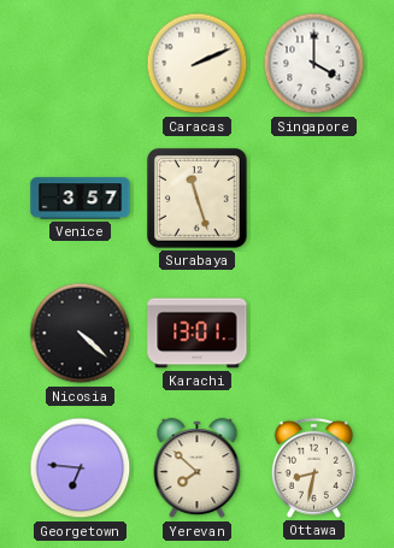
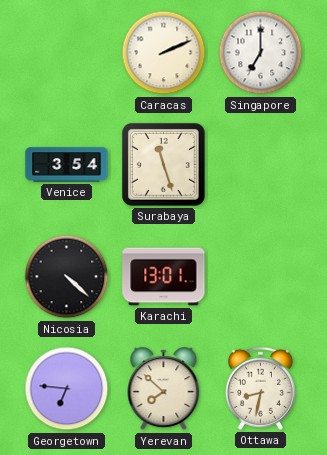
Singapore: 4:00 -> 7:00
Venice: 3:57 -> 3:54
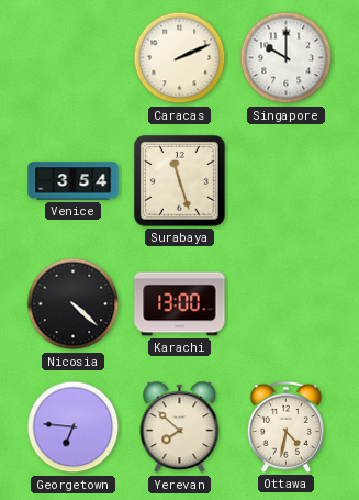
Singapore: 7:00 -> 10:00
Karachi: 13:01 -> 13:00
Ottawa: 8:32 -> 4:32
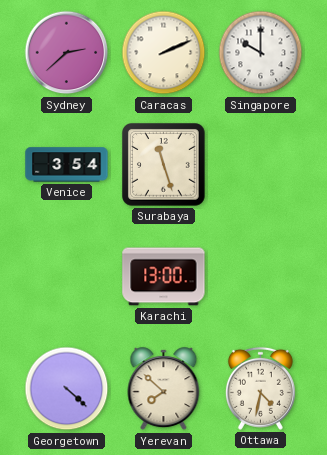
Sydney: none -> 2:38
Nicosia: 4:22 -> none
Georgetown: 6:46 -> 4:22
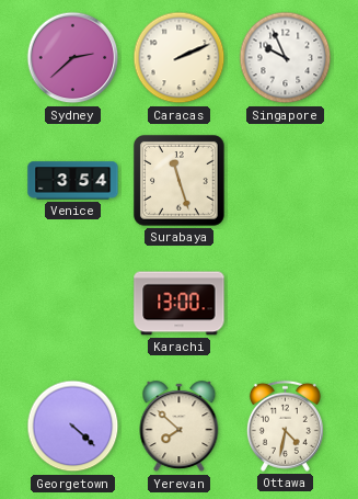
Singapore: 10:00 -> 9:56
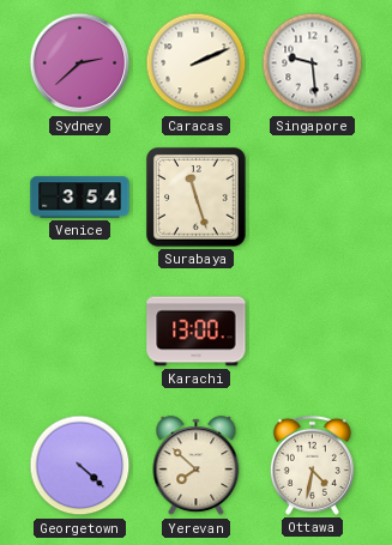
Singapore: 9:56 -> 9:29
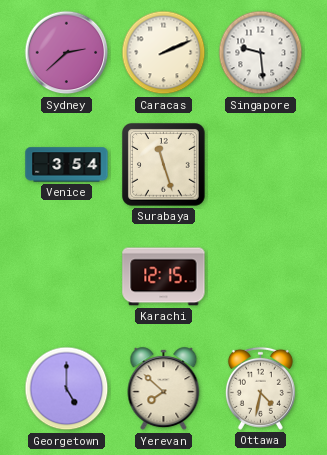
Karachi: 13:00 -> 12:15
Georgetown: 4:22 -> 5:00
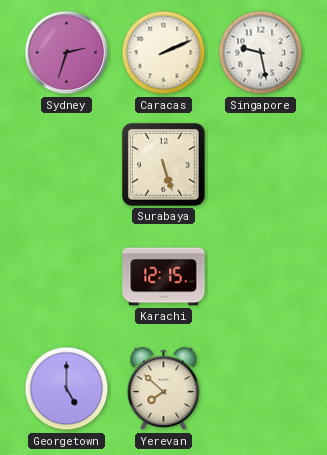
Sydney: 2:38 -> 2:33
Singapore: 9:29 -> 9:28
Venice: 3:54 -> none
Surabaya: 11:27 -> 5:27
Ottawa: 4:32 -> none
